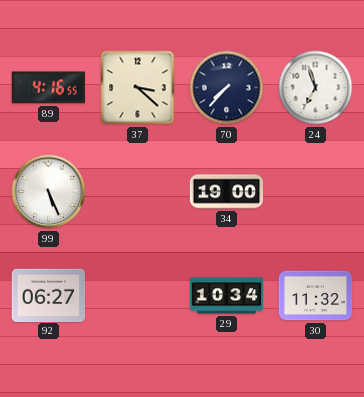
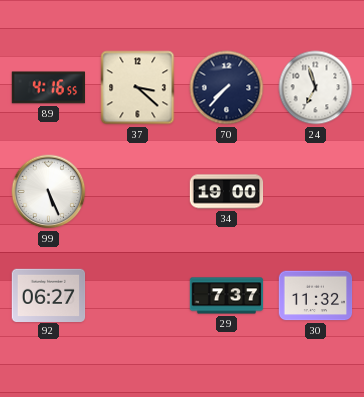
29: 10:34 -> 7:37
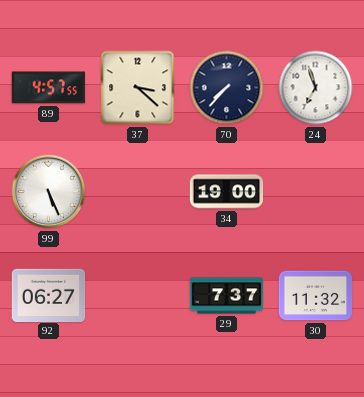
89: 4:16 -> 4:57
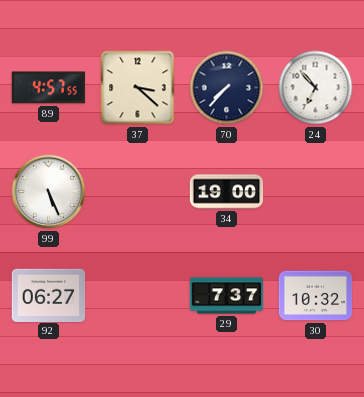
24: 6:57 -> 6:53
30: 11:32 -> 10:32
